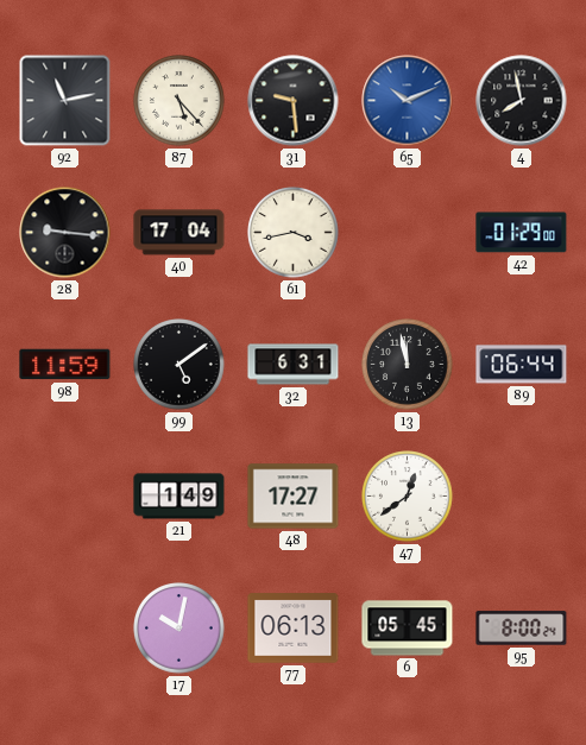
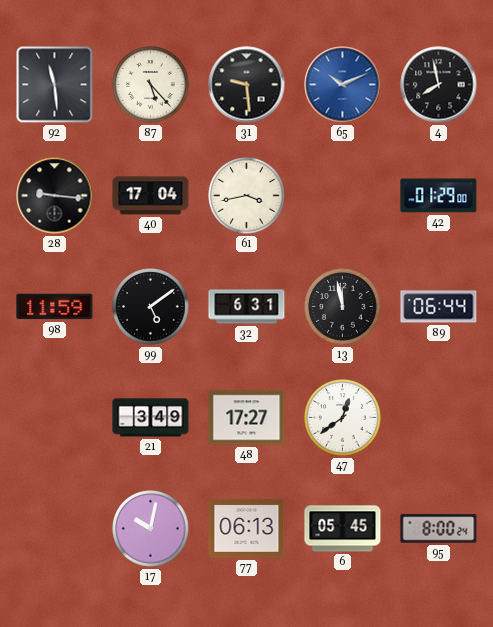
92: 11:13 -> 11:29
21: 1:49 -> 3:49
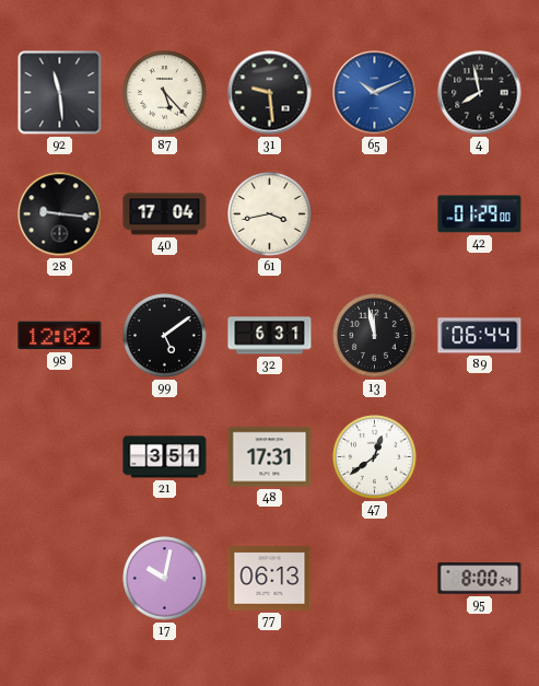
98: 11:59 -> 12:02
21: 3:49 -> 3:51
48: 17:27 -> 17:31
6: 05:45 -> none
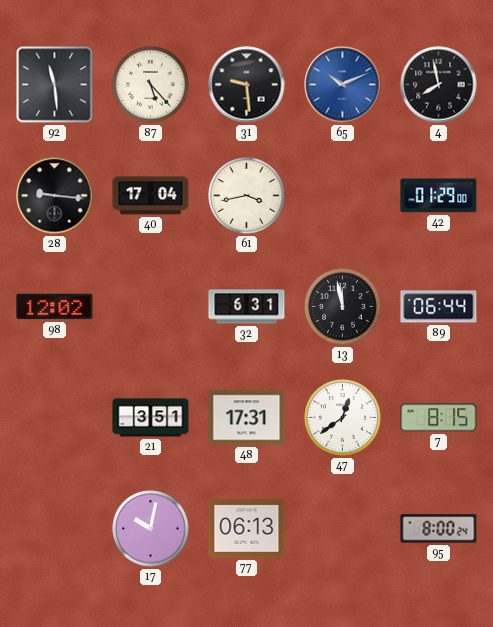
99: 5:09 -> none
7: none -> 8:15
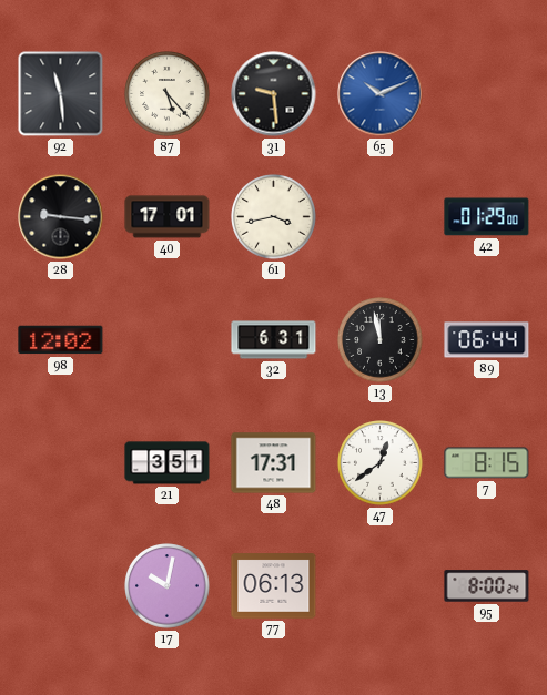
4: 7:58 -> none
40: 17:04 -> 17:01
